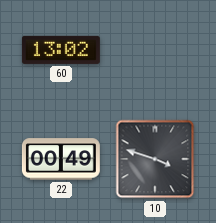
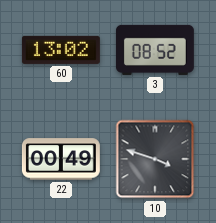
3: none -> 08:52
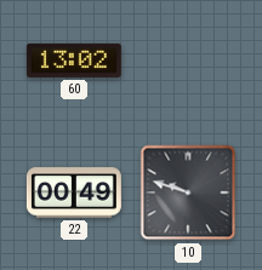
3: 08:52 -> none
10: 3:48 -> 9:48
